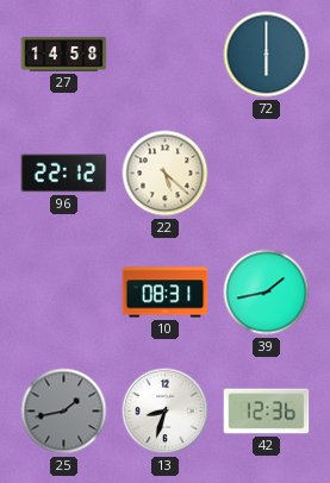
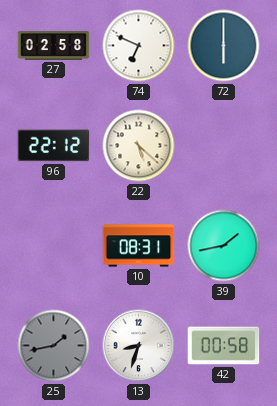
27: 14:58 -> 02:58
74: none -> 6:49
42: 12:36 -> 00:58
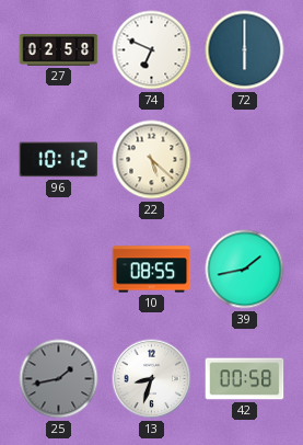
96: 22:12 -> 10:12
10: 08:31 -> 08:55
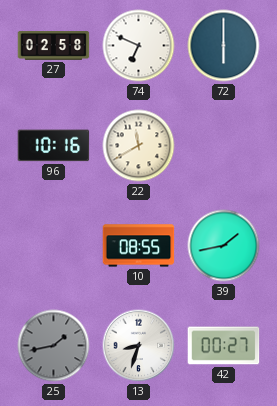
96: 10:12 -> 10:16
22: 5:22 -> 11:40
42: 00:58 -> 00:27
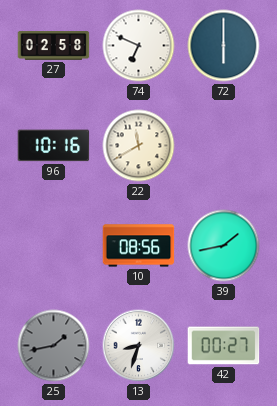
10: 08:55 -> 08:56
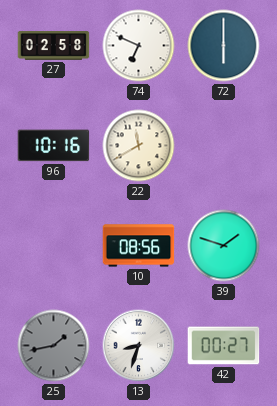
39: 1:43 -> 1:48
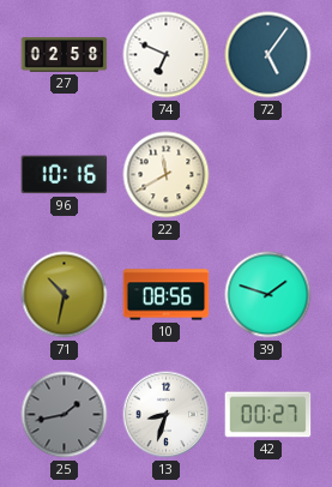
72: 6:00 -> 5:06
71: none -> 10:32
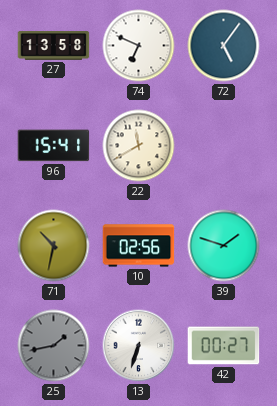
27: 02:58 -> 13:58
96: 10:16 -> 15:41
10: 08:56 -> 02:56
13: 8:33 -> 6:33
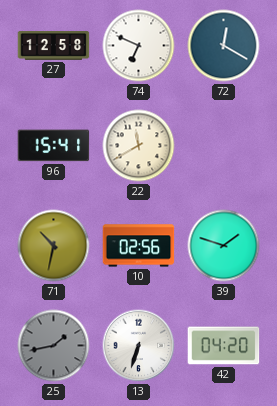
27: 13:58 -> 12:58
72: 5:06 -> 12:20
42: 00:27 -> 04:20
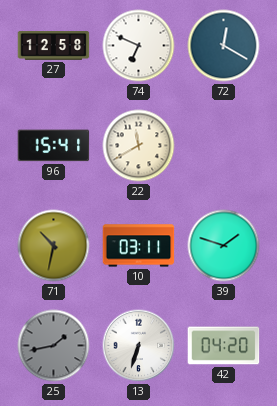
10: 02:56 -> 03:11
